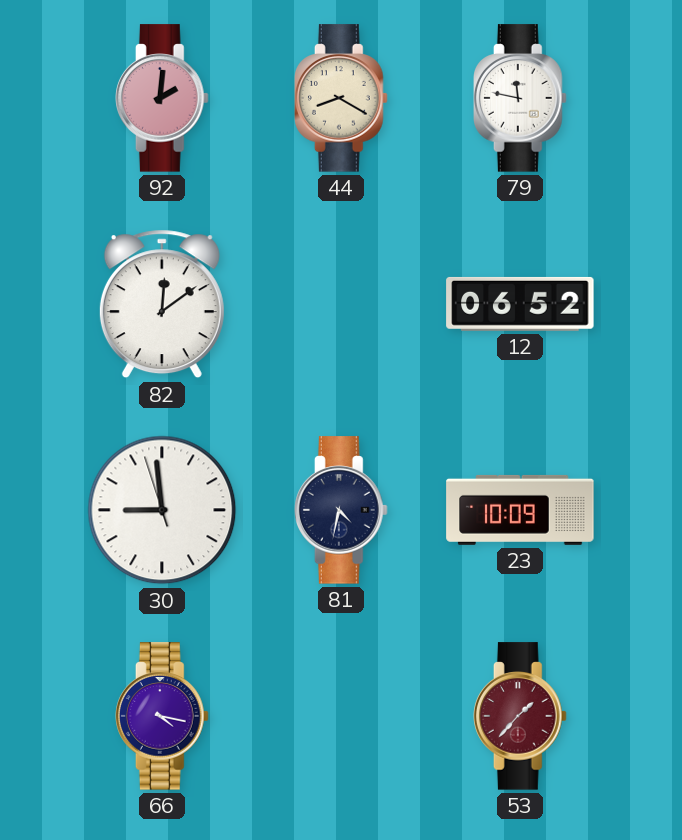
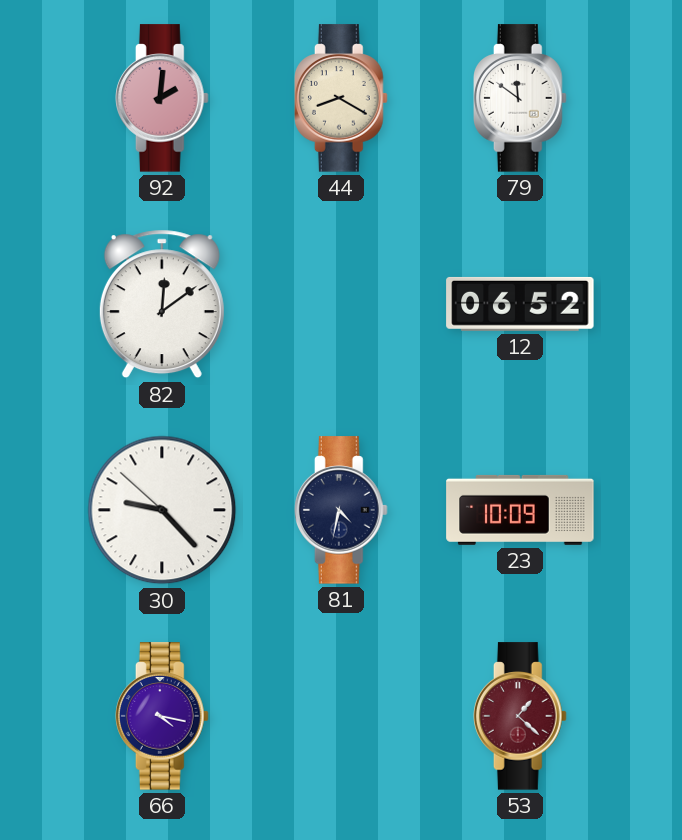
79: 11:47 -> 11:51
30: 8:58 -> 9:22
53: 1:37 -> 1:22
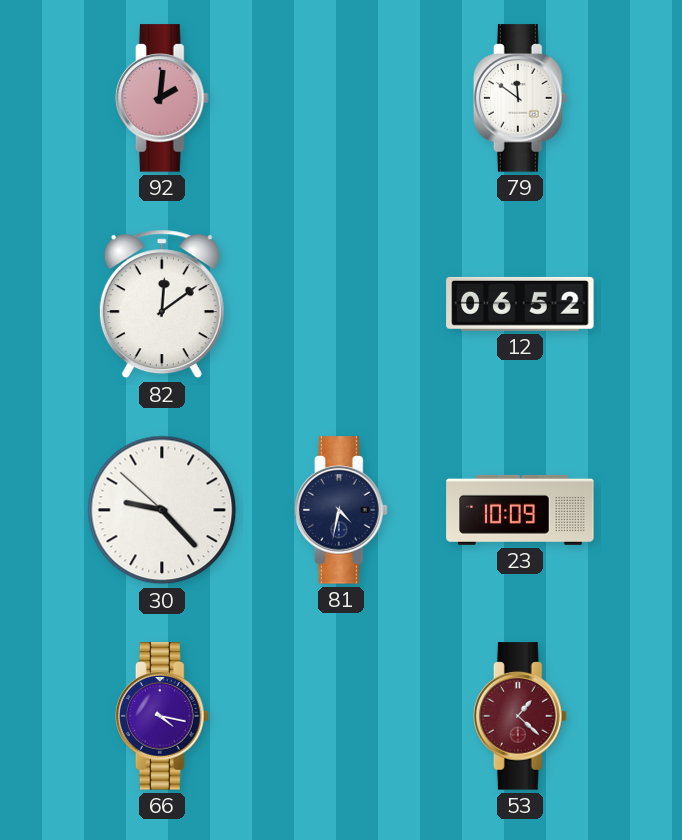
44: 8:20 -> none
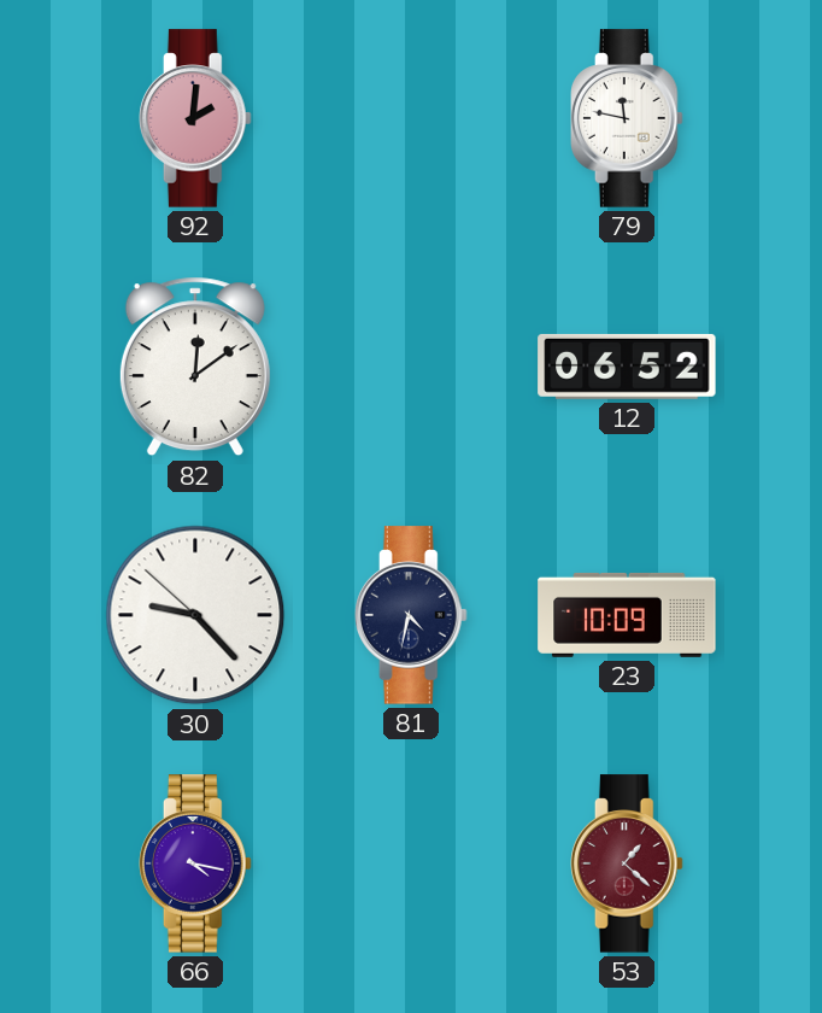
79: 11:51 -> 11:47
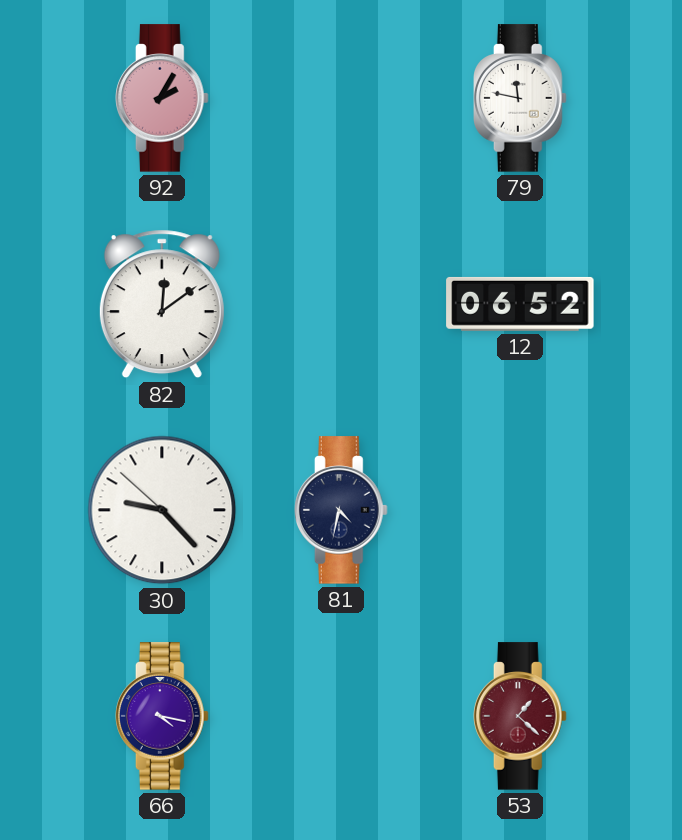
92: 2:01 -> 2:05
23: 10:09 -> none
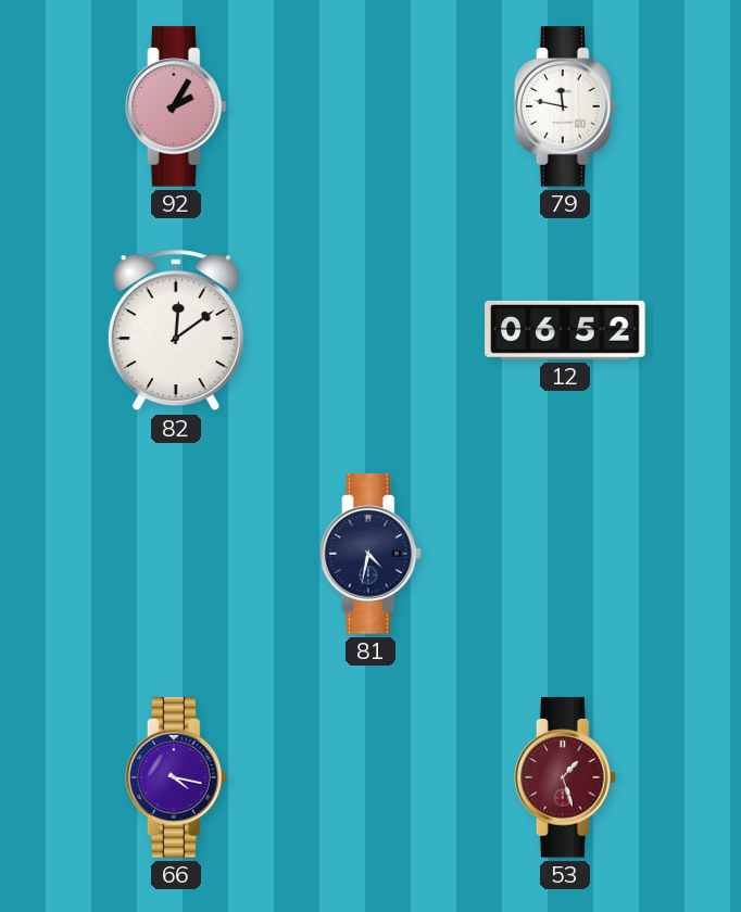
30: 9:22 -> none
53: 1:22 -> 1:27
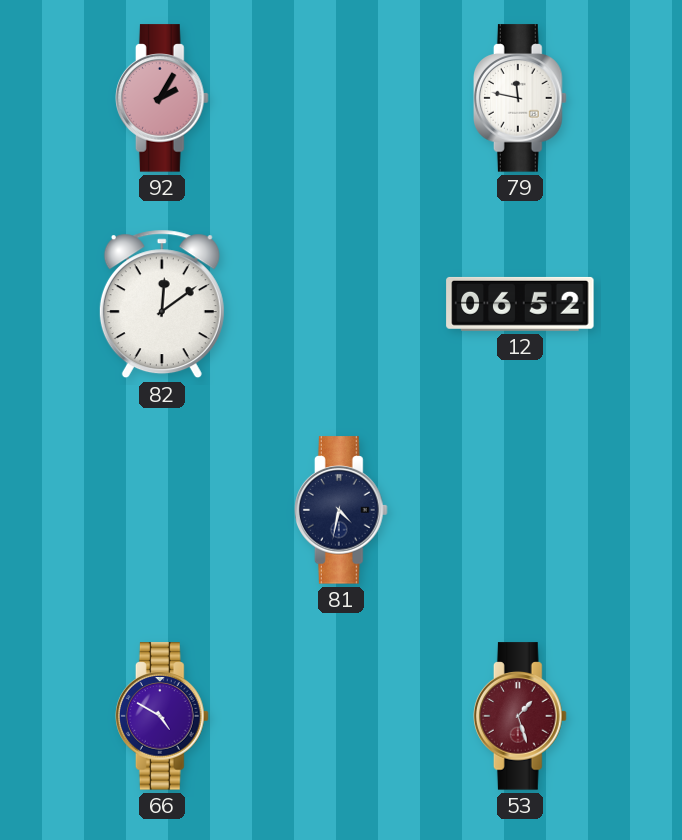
66: 4:17 -> 4:50
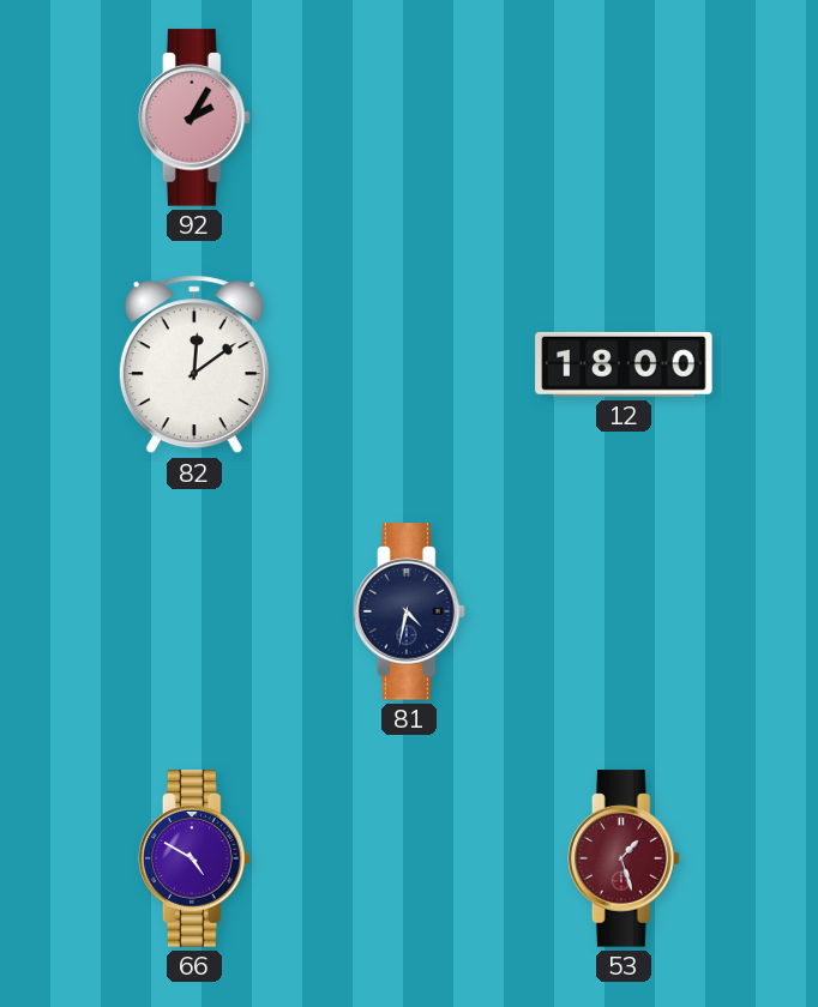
79: 11:47 -> none
12: 06:52 -> 18:00
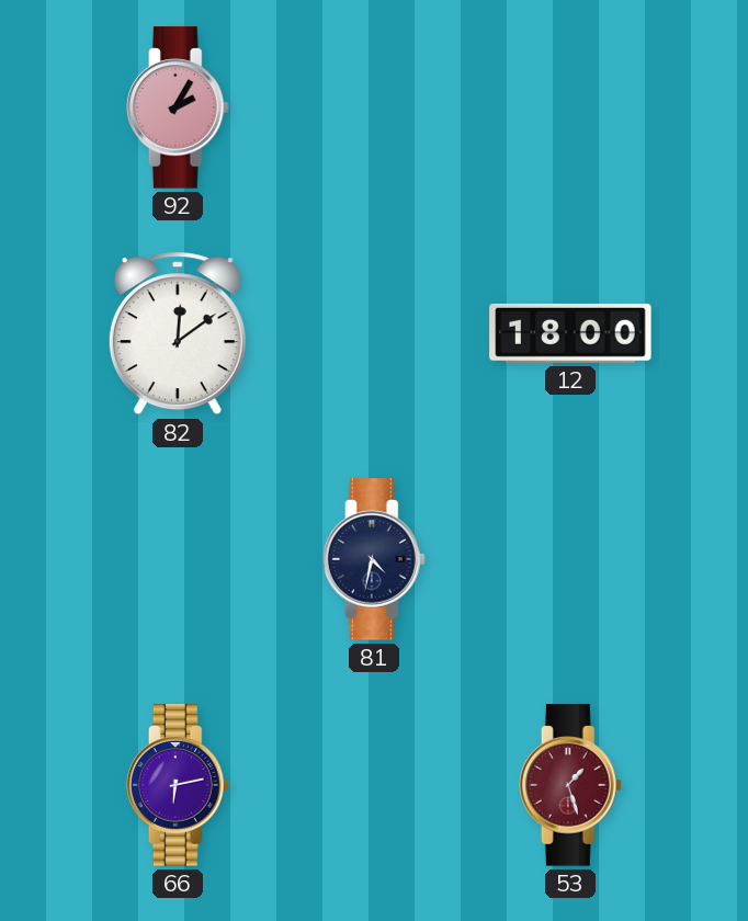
66: 4:50 -> 6:13
